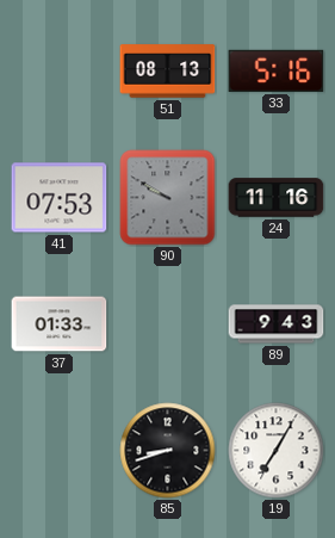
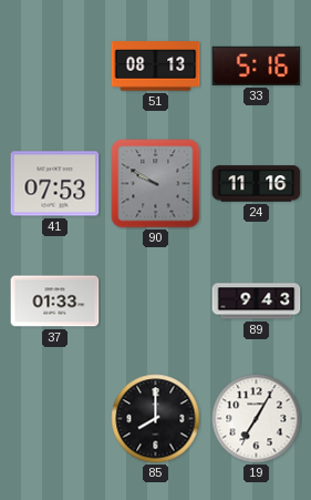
85: 8:42 -> 8:00
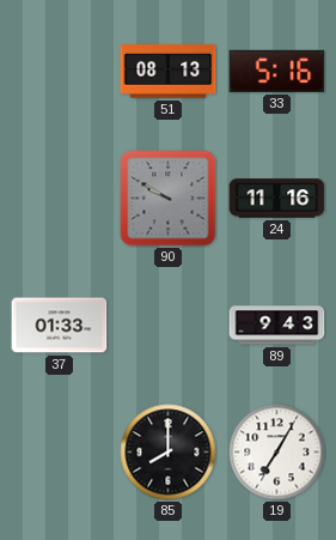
41: 07:53 -> none
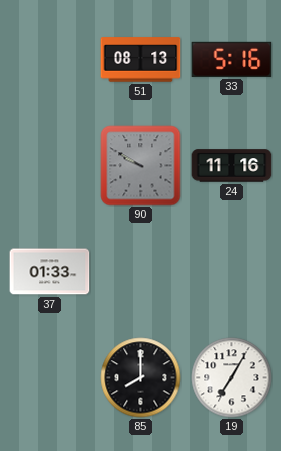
89: 9:43 -> none
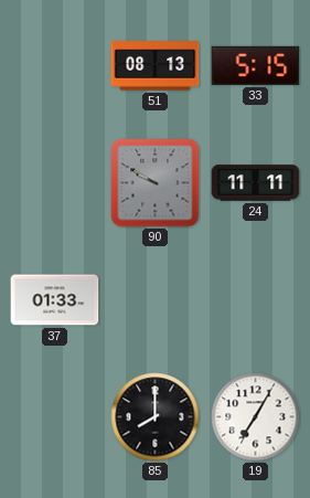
33: 5:16 -> 5:15
24: 11:16 -> 11:11
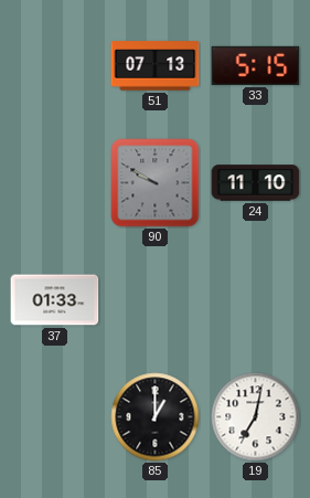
51: 08:13 -> 07:13
24: 11:11 -> 11:10
85: 8:00 -> 1:00
19: 7:05 -> 7:02
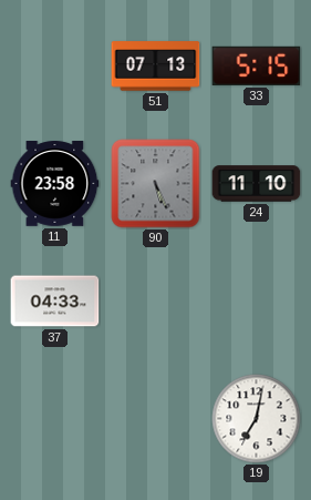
11: none -> 23:58
90: 9:50 -> 5:26
37: 01:33 -> 04:33
85: 1:00 -> none
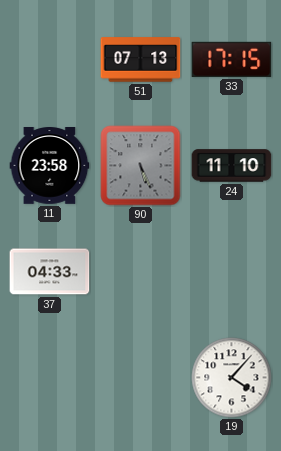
33: 5:15 -> 17:15
19: 7:02 -> 4:07
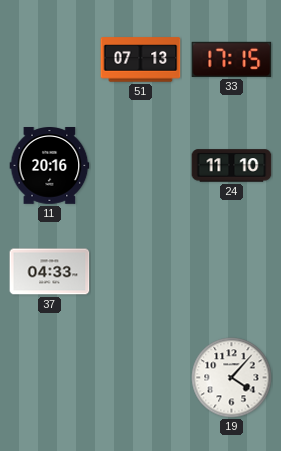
11: 23:58 -> 20:16
90: 5:26 -> none
